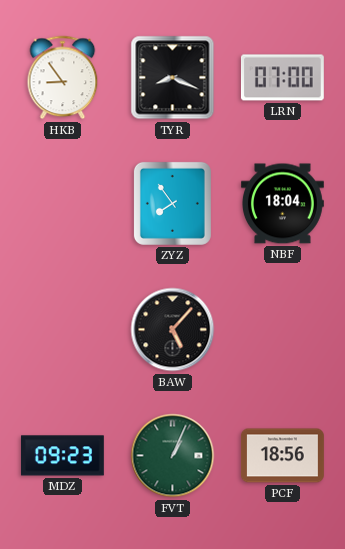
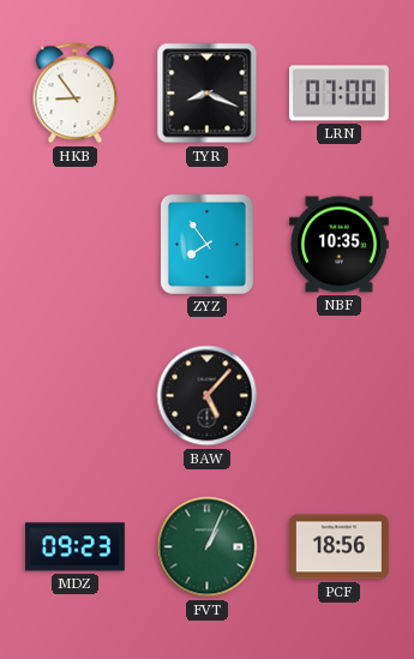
NBF: 18:04 -> 10:35
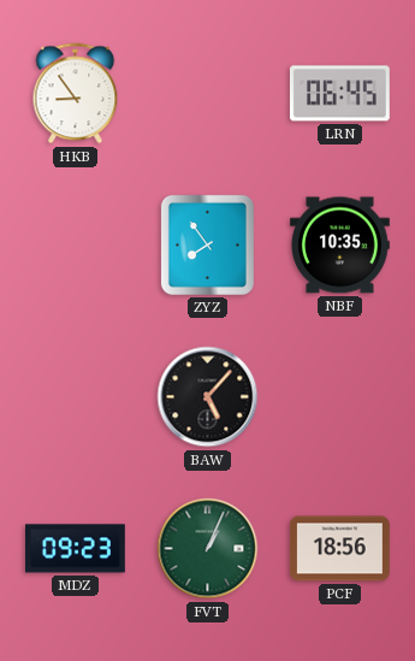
TYR: 8:19 -> none
LRN: 07:00 -> 06:45
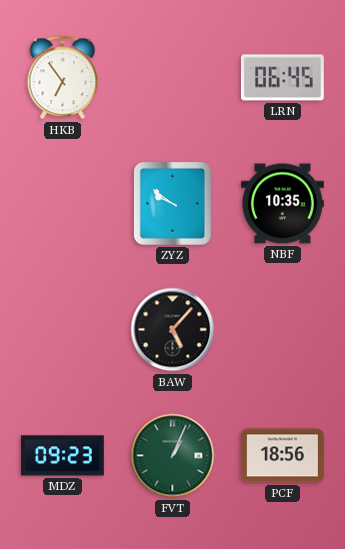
HKB: 8:54 -> 6:54
ZYZ: 7:54 -> 9:51
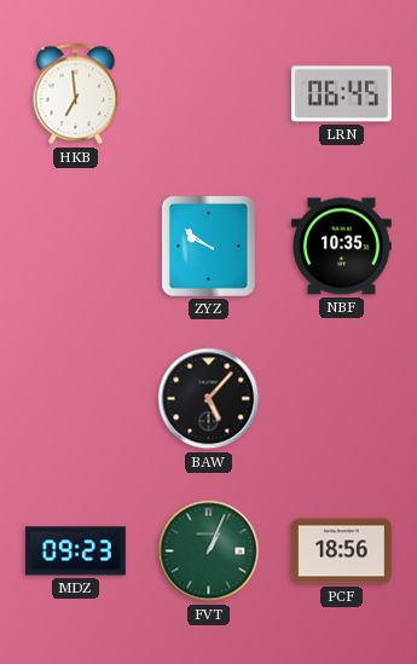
HKB: 6:54 -> 6:59
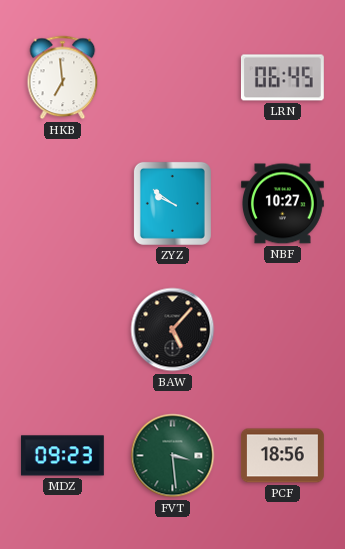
NBF: 10:35 -> 10:27
FVT: 1:04 -> 3:29
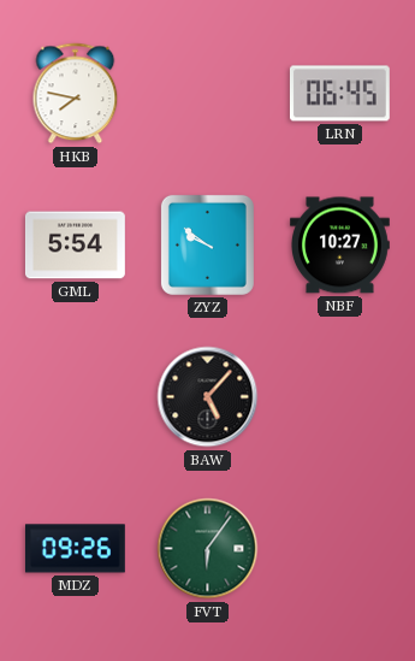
HKB: 6:59 -> 7:47
GML: none -> 5:54
MDZ: 09:23 -> 09:26
FVT: 3:29 -> 6:06
PCF: 18:56 -> none
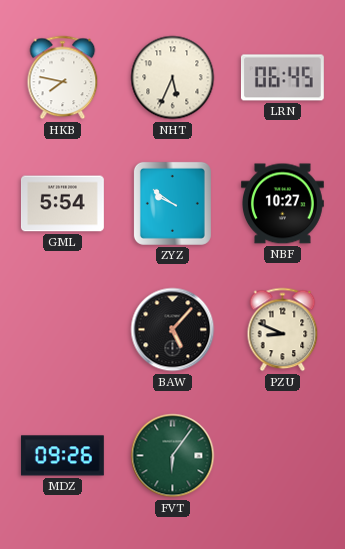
NHT: none -> 5:34
PZU: none -> 8:49
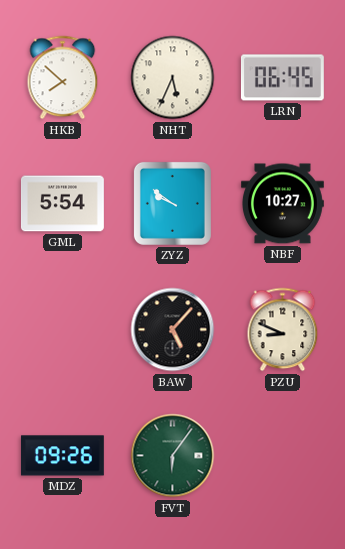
HKB: 7:47 -> 7:52
